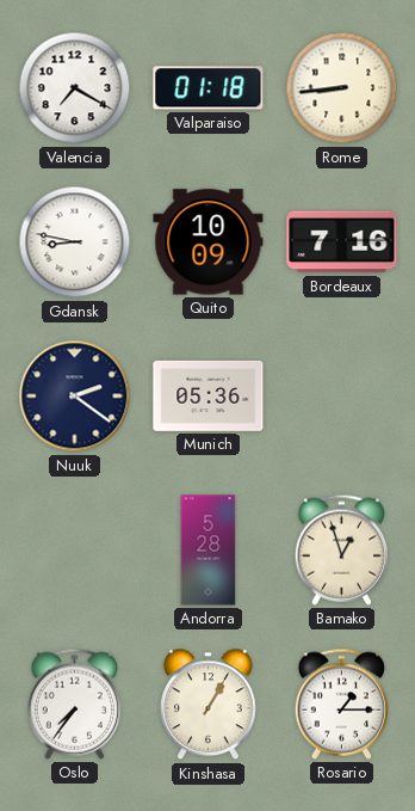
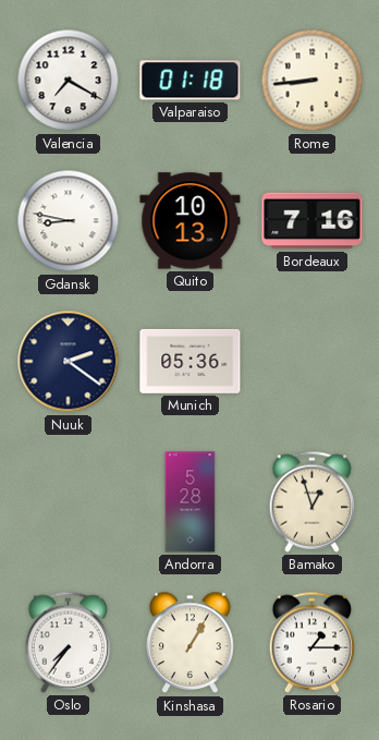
Quito: 10:09 -> 10:13
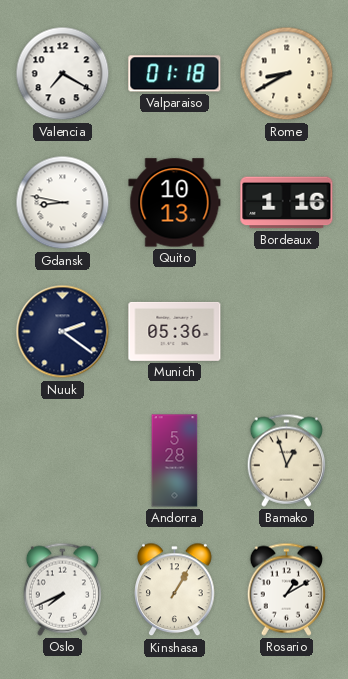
Rome: 8:44 -> 8:40
Bordeaux: 7:16 -> 1:16
Oslo: 7:36 -> 7:41
Rosario: 1:15 -> 1:10
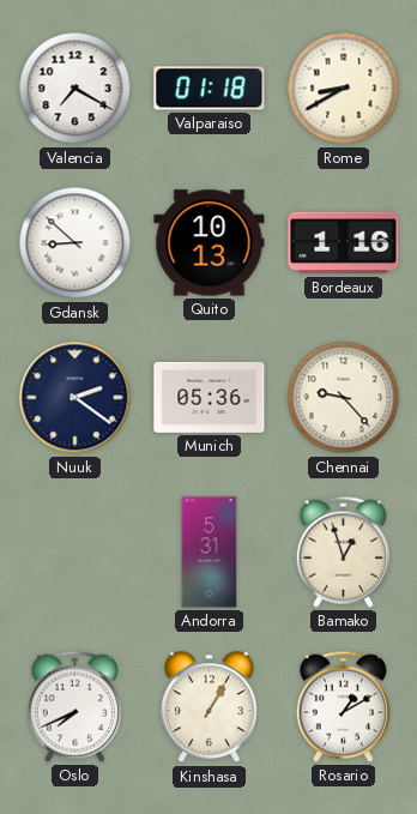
Gdansk: 8:47 -> 8:52
Chennai: none -> 9:23
Andorra: 5:28 -> 5:31
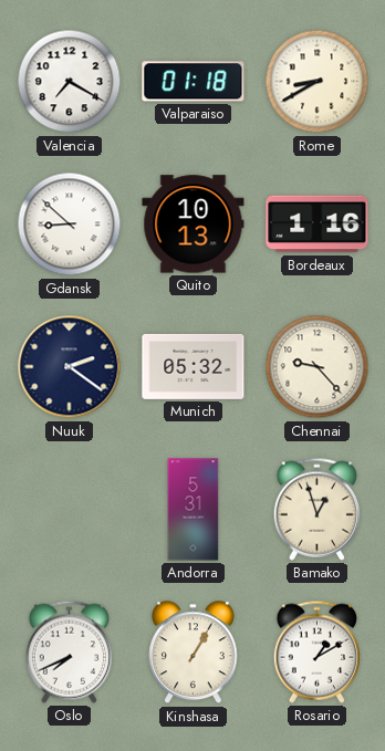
Munich: 05:36 -> 05:32
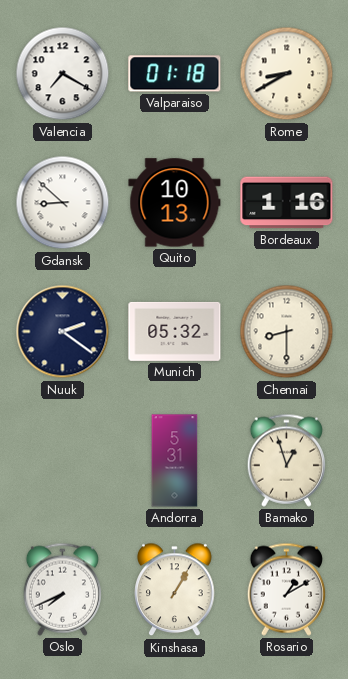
Chennai: 9:23 -> 8:30
